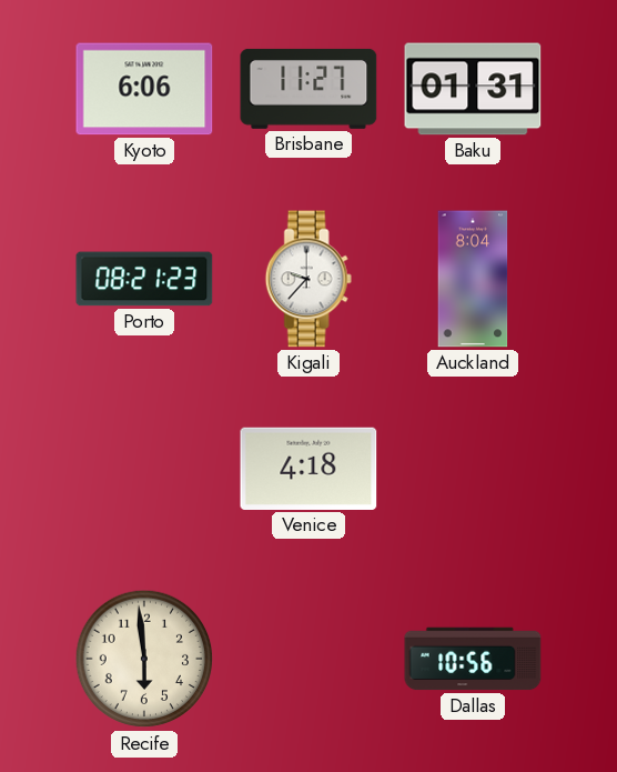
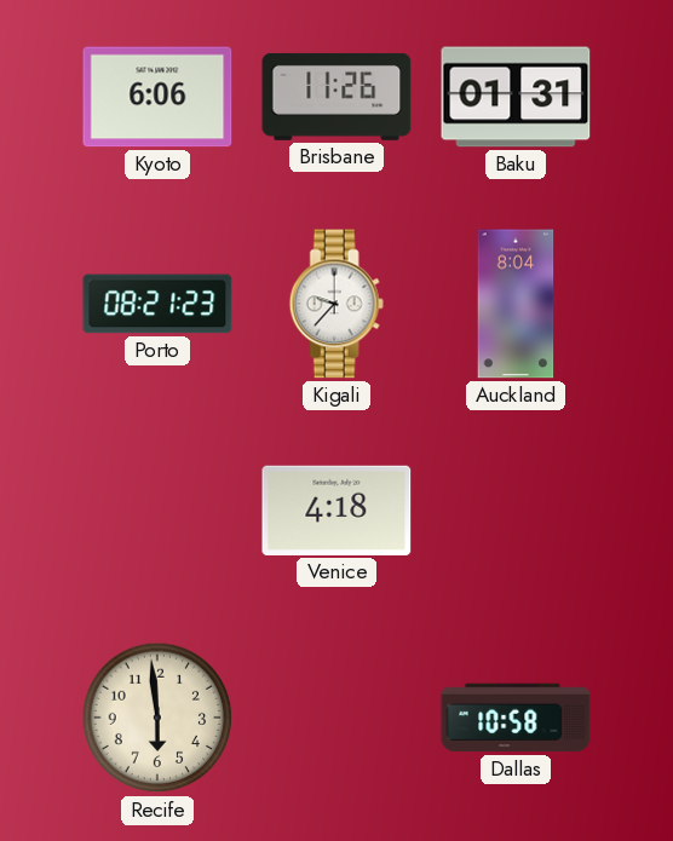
Brisbane: 11:27 -> 11:26
Dallas: 10:56 -> 10:58
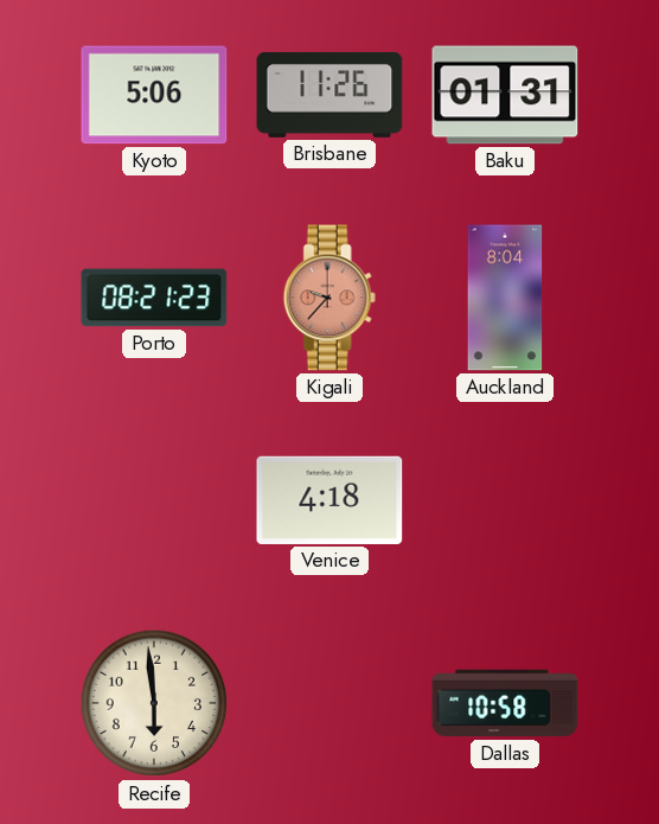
Kyoto: 6:06 -> 5:06
Kigali dial: white -> salmon
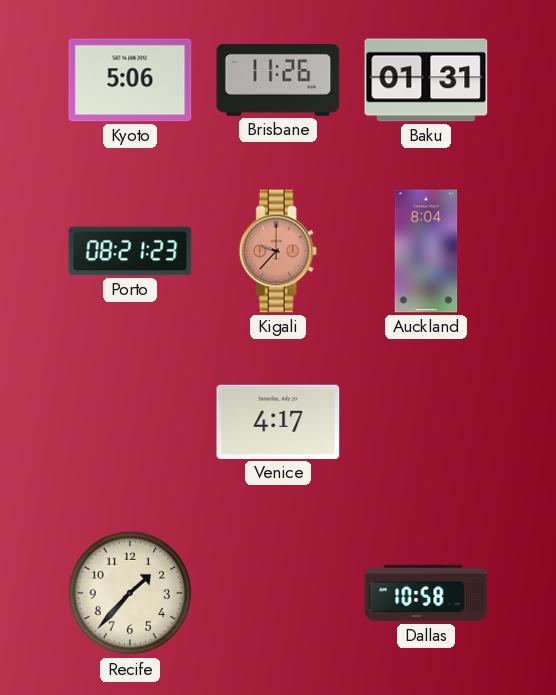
Venice: 4:18 -> 4:17
Recife: 5:59 -> 1:37
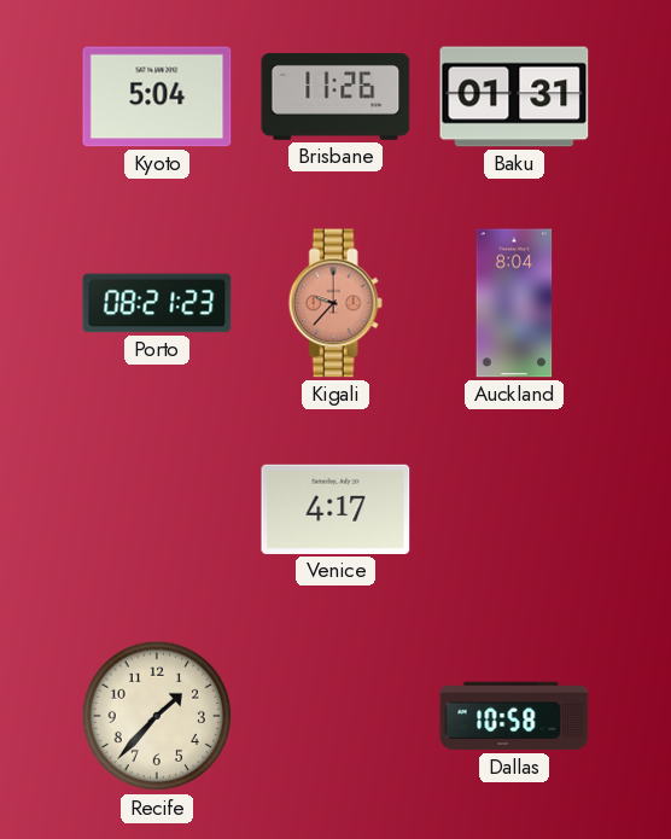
Kyoto: 5:06 -> 5:04
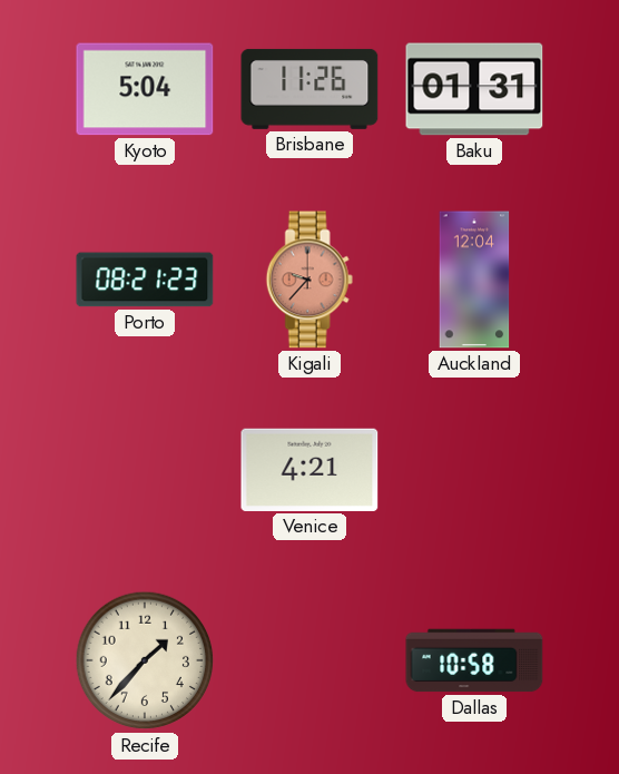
Auckland: 8:04 -> 12:04
Venice: 4:17 -> 4:21
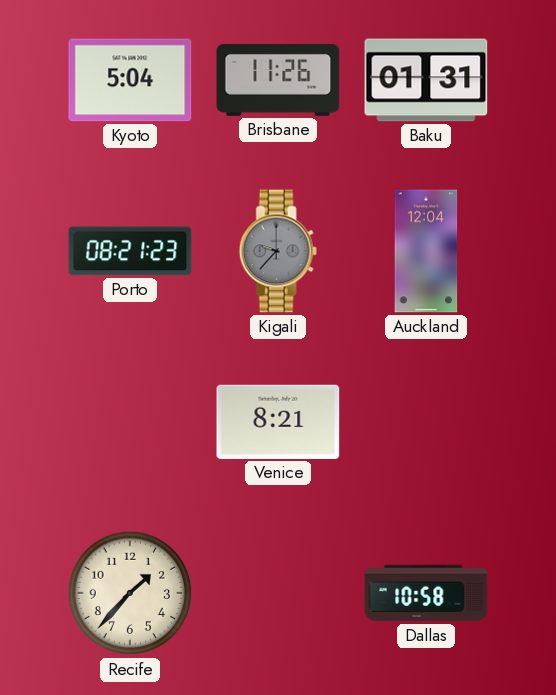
Kigali dial: salmon -> grey
Venice: 4:21 -> 8:21
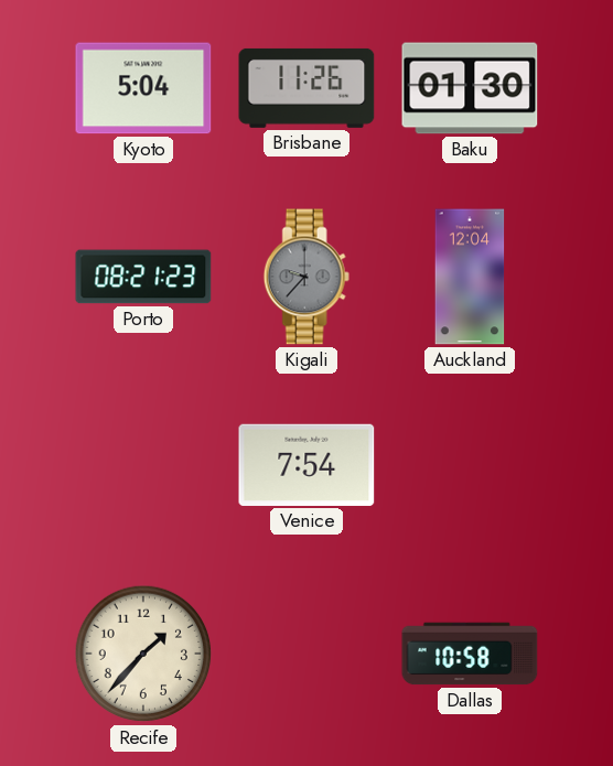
Baku: 01:31 -> 01:30
Venice: 8:21 -> 7:54
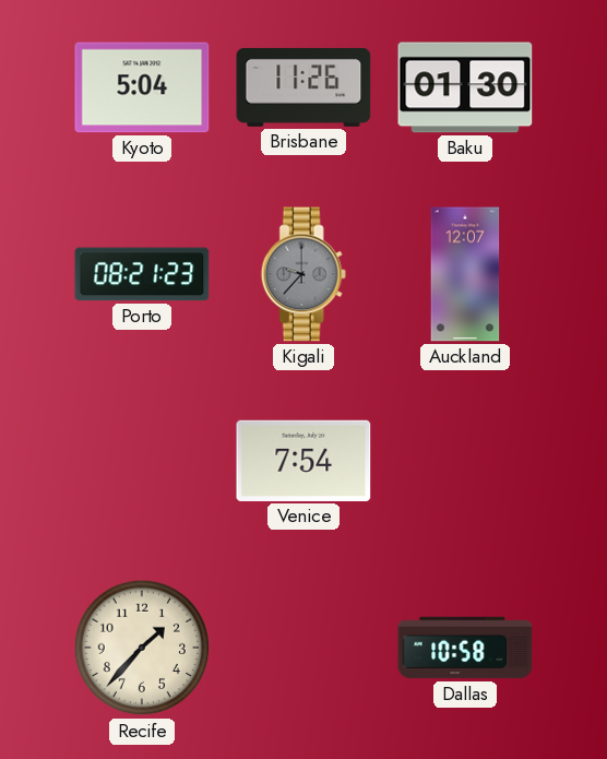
Auckland: 12:04 -> 12:07
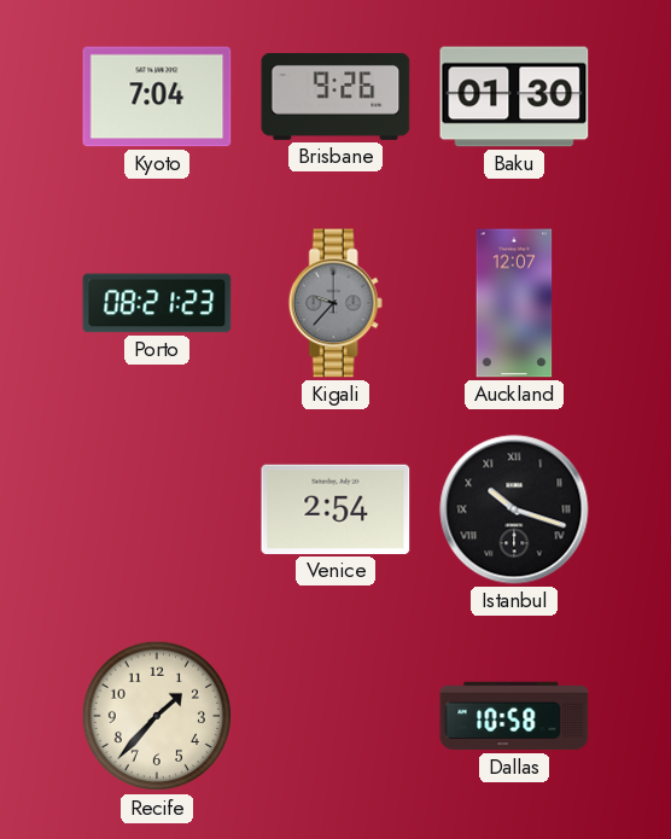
Kyoto: 5:04 -> 7:04
Brisbane: 11:26 -> 9:26
Venice: 7:54 -> 2:54
Istanbul: none -> 10:18
